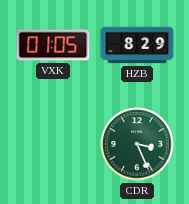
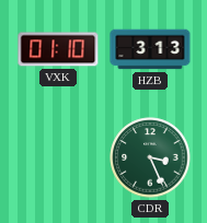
VXK: 01:05 -> 01:10
HZB: 8:29 -> 3:13
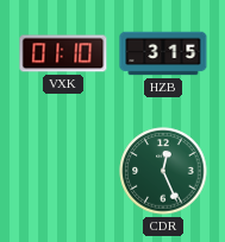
HZB: 3:13 -> 3:15
CDR: 3:26 -> 12:26
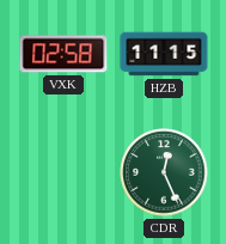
VXK: 01:10 -> 02:58
HZB: 3:15 -> 11:15
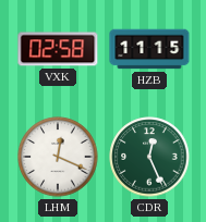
LHM: none -> 12:19
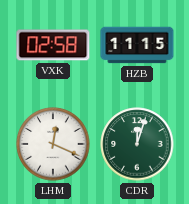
CDR: 12:26 -> 12:03
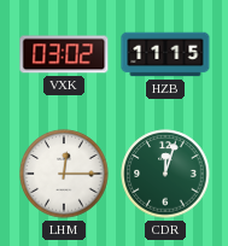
VXK: 02:58 -> 03:02
LHM: 12:19 -> 12:15
